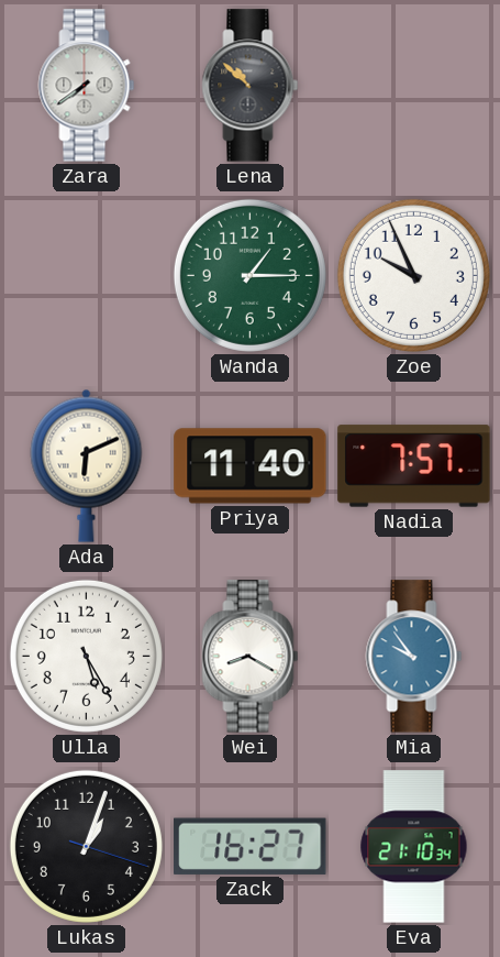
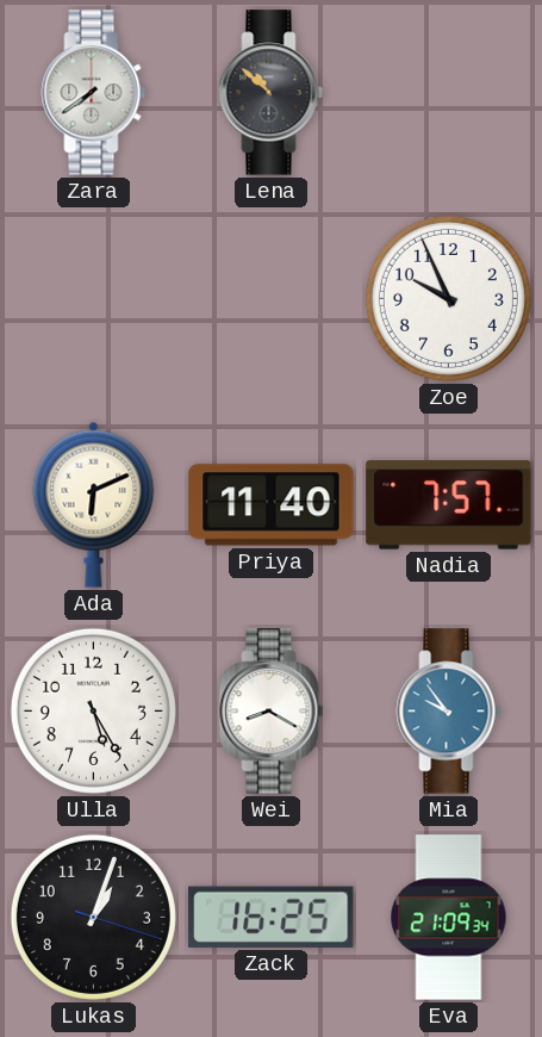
Wanda: 1:15 -> none
Zack: 16:27 -> 16:25
Eva: 21:10 -> 21:09
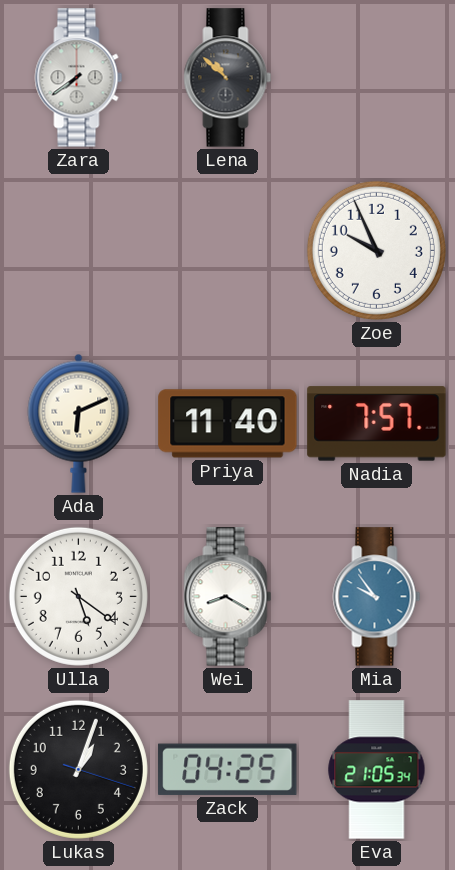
Ulla: 5:25 -> 5:21
Zack: 16:25 -> 04:25
Eva: 21:09 -> 21:05
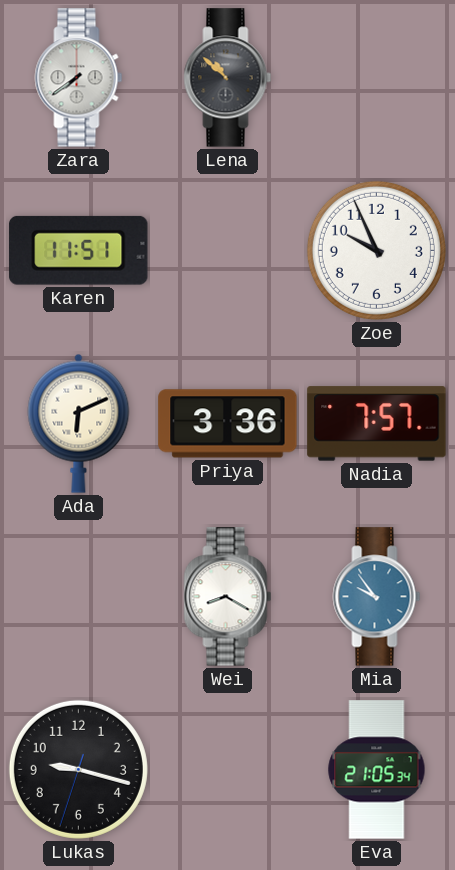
Karen: none -> 11:51
Priya: 11:40 -> 3:36
Ulla: 5:21 -> none
Lukas: 1:03 -> 9:17
Zack: 04:25 -> none
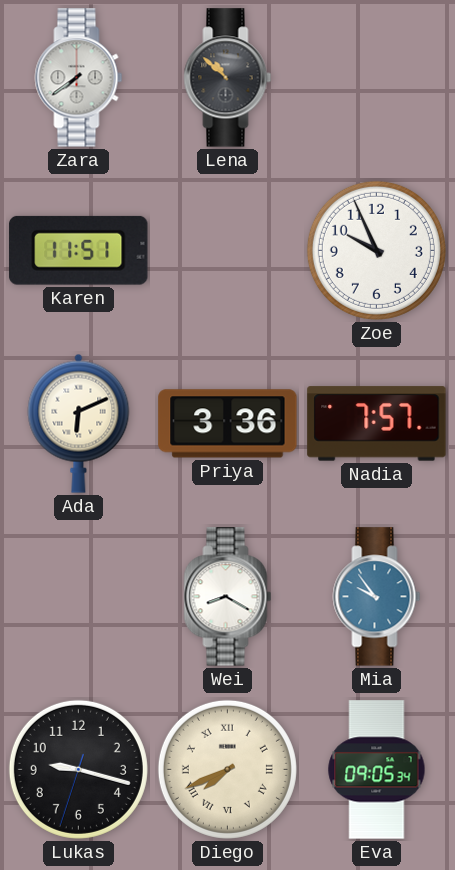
Diego: none -> 7:41
Eva: 21:05 -> 09:05
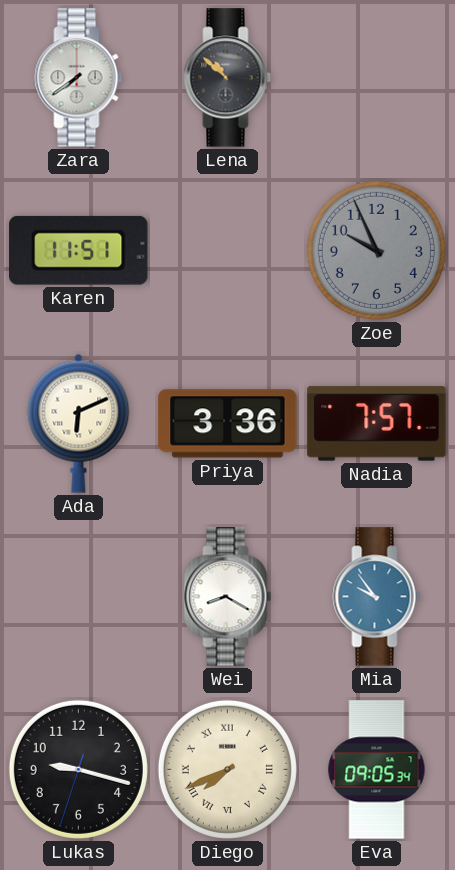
Zoe dial: white -> grey
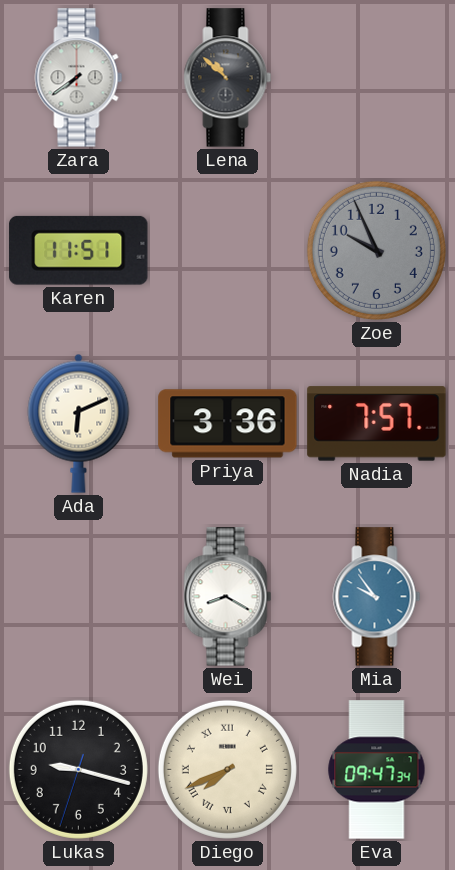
Eva: 09:05 -> 09:47
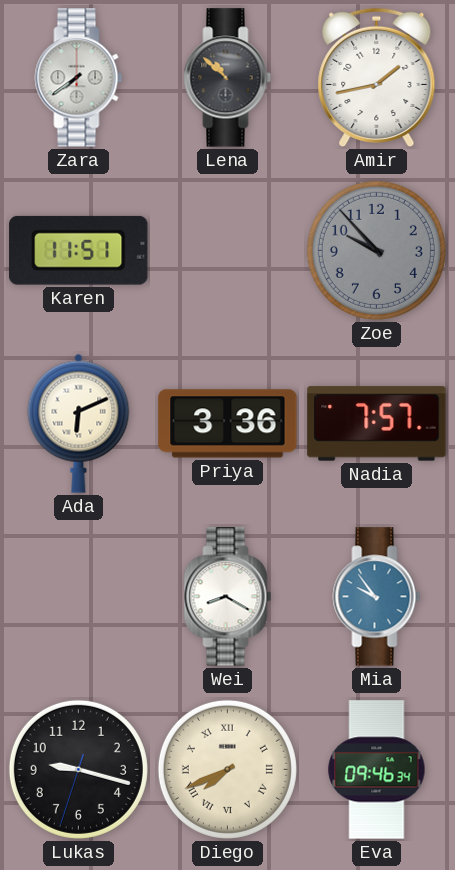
Amir: none -> 1:43
Zoe: 9:56 -> 9:53
Eva: 09:47 -> 09:46
